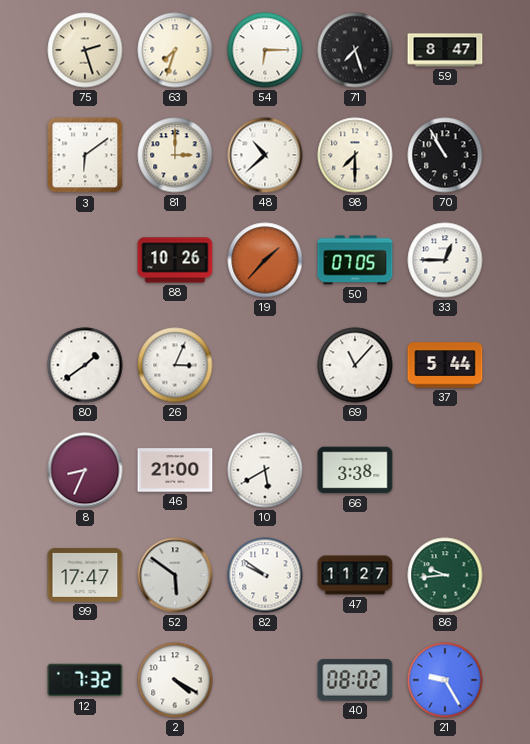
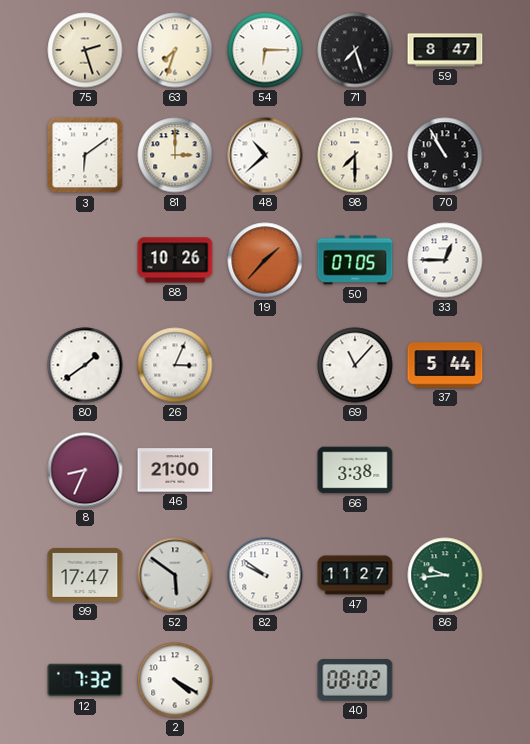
10: 5:40 -> none
21: 9:25 -> none
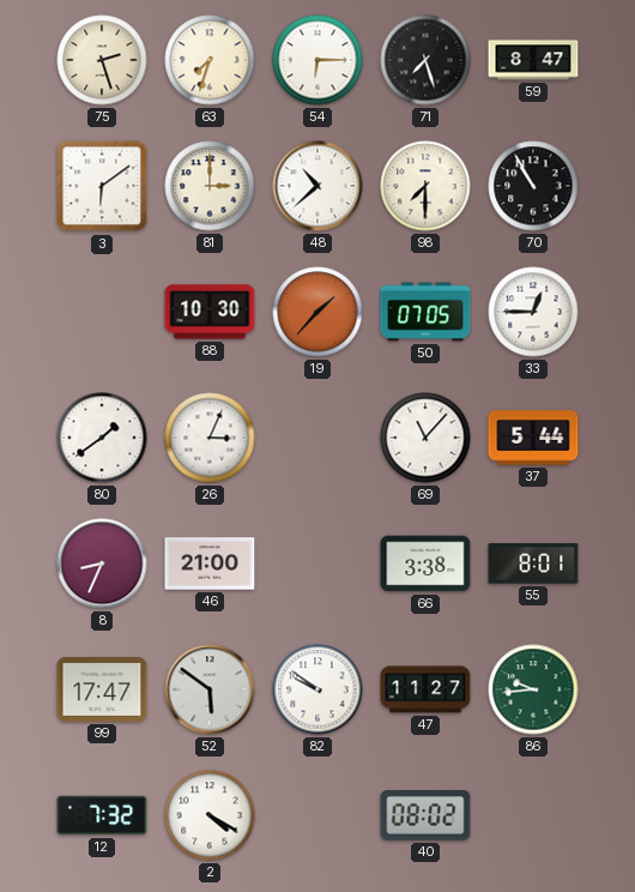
88: 10:26 -> 10:30
55: none -> 8:01
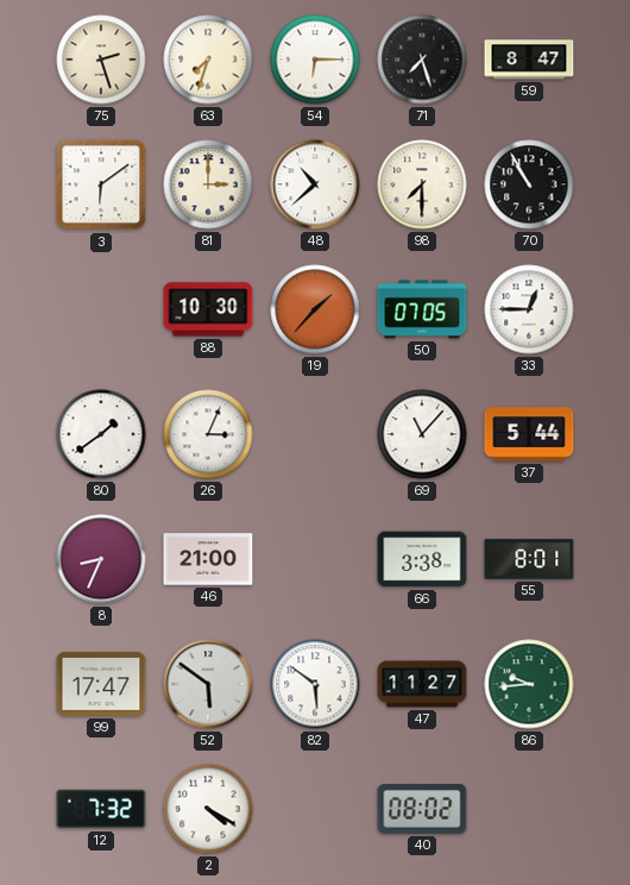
82: 9:51 -> 5:51
